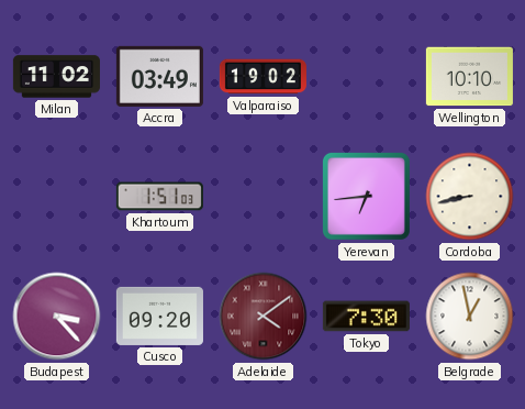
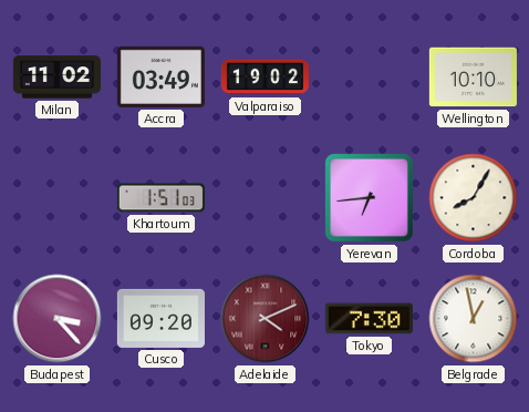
Cordoba: 8:43 -> 8:05
Adelaide: 4:09 -> 4:11
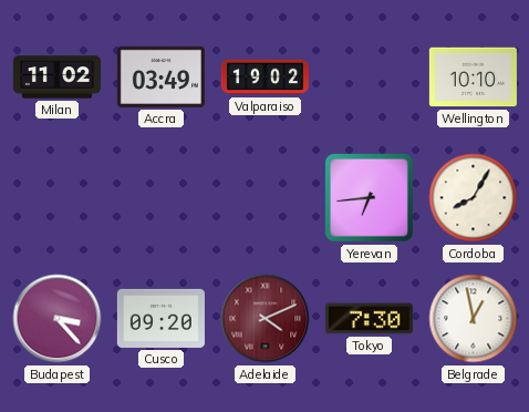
Khartoum: 1:51 -> none
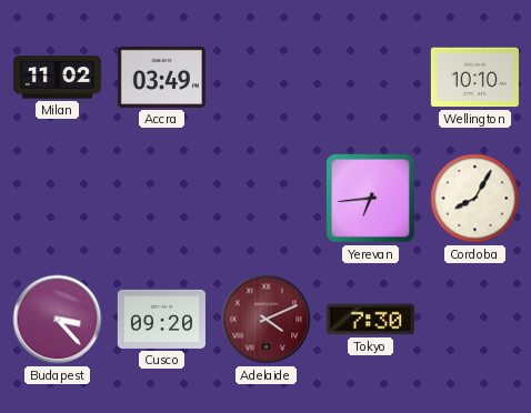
Valparaiso: 19:02 -> none
Belgrade: 12:58 -> none
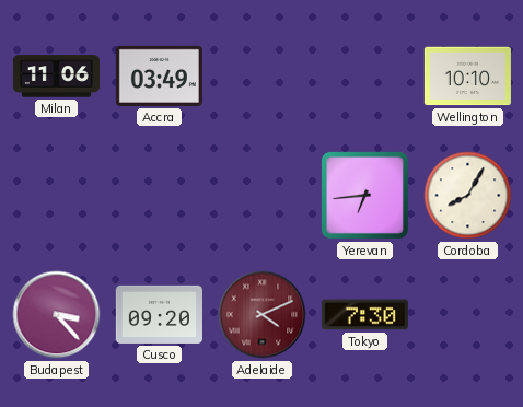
Milan: 11:02 -> 11:06
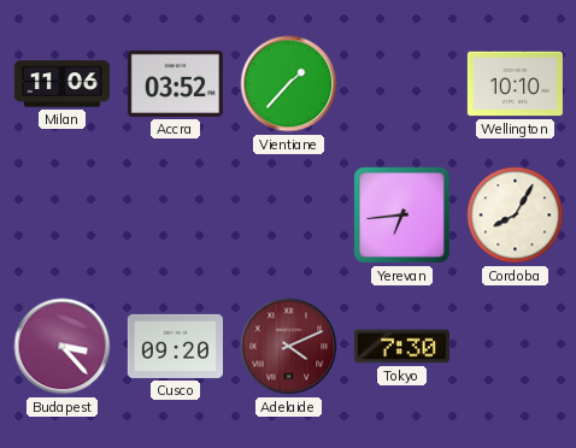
Accra: 03:49 -> 03:52
Vientiane: none -> 1:37
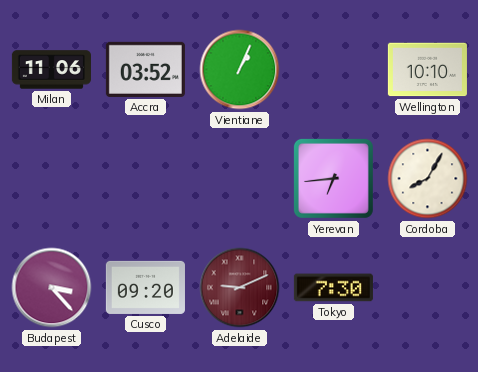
Vientiane: 1:37 -> 1:04
Adelaide: 4:11 -> 9:11
